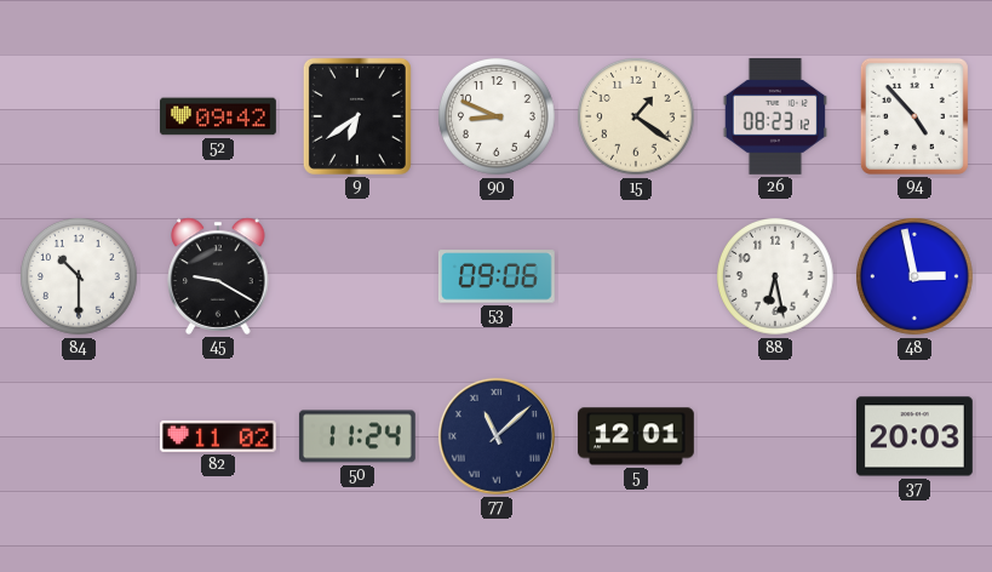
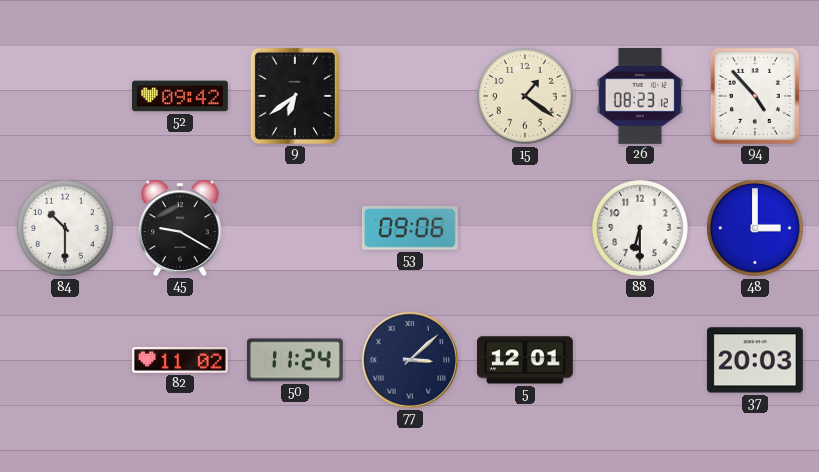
90: 8:49 -> none
88: 6:28 -> 6:30
48: 2:58 -> 3:00
77: 11:08 -> 3:08
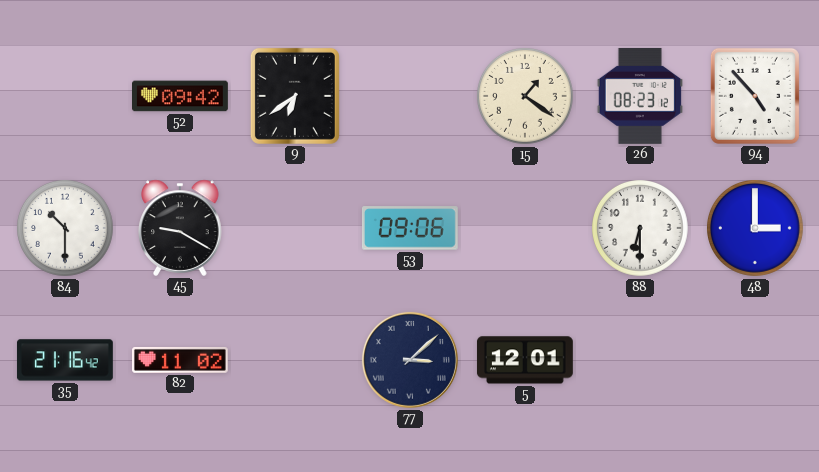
35: none -> 21:16
50: 11:24 -> none
37: 20:03 -> none
